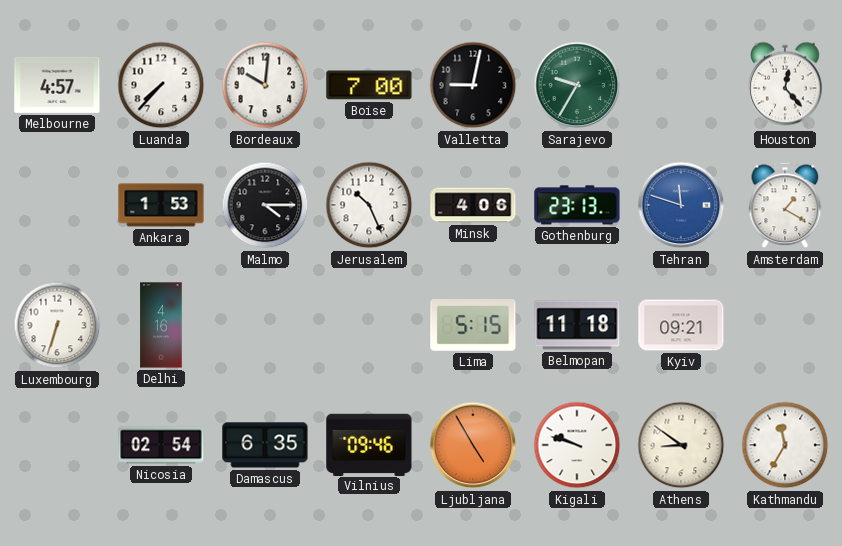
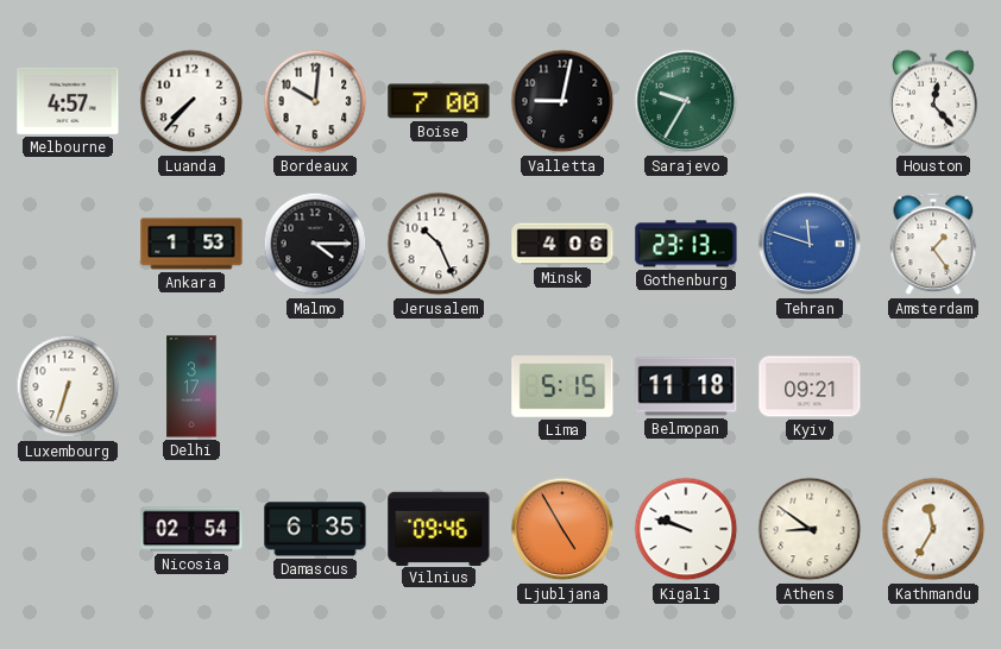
Amsterdam: 1:20 -> 1:24
Delhi: 4:16 -> 3:17
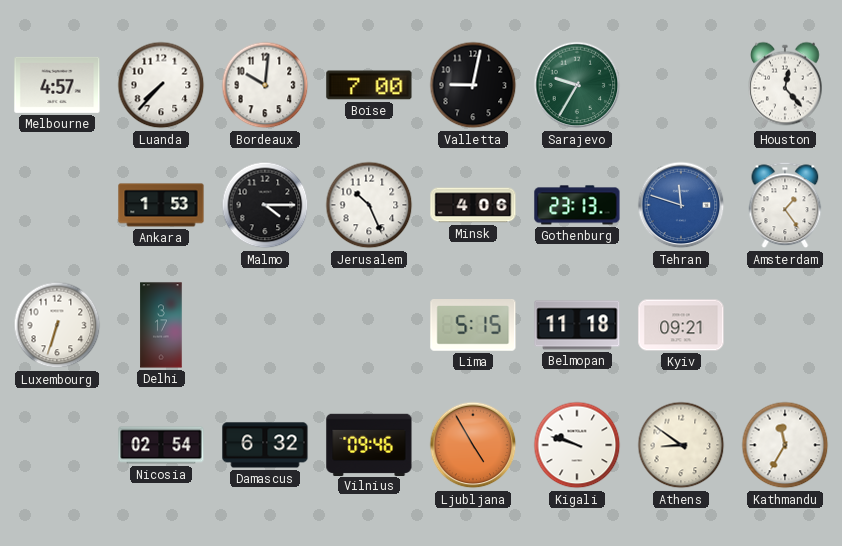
Damascus: 6:35 -> 6:32
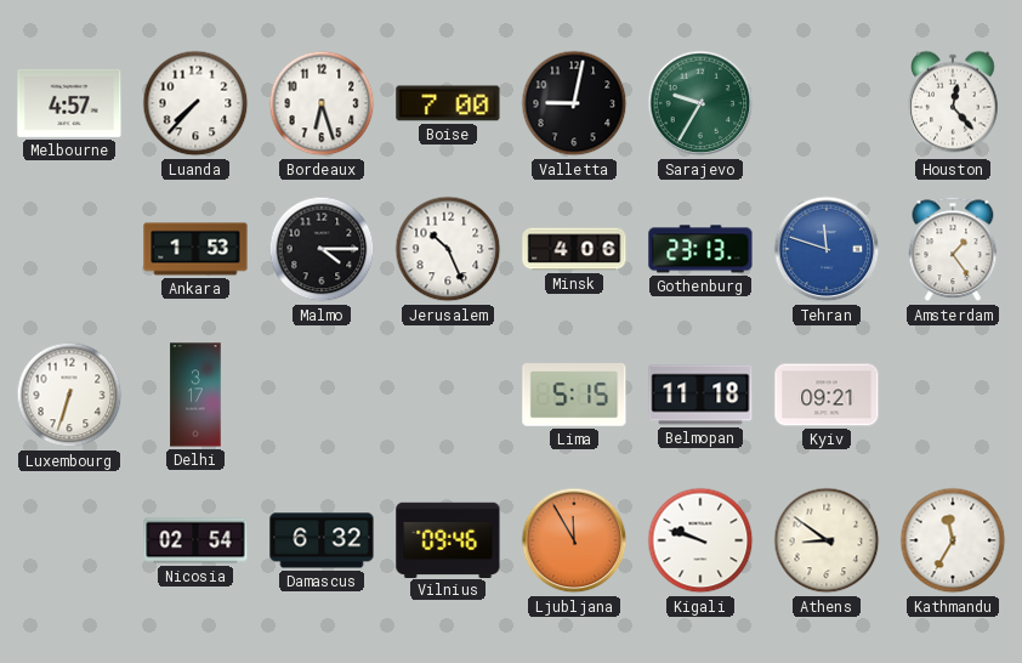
Bordeaux: 10:01 -> 6:27
Ljubljana: 4:55 -> 11:55
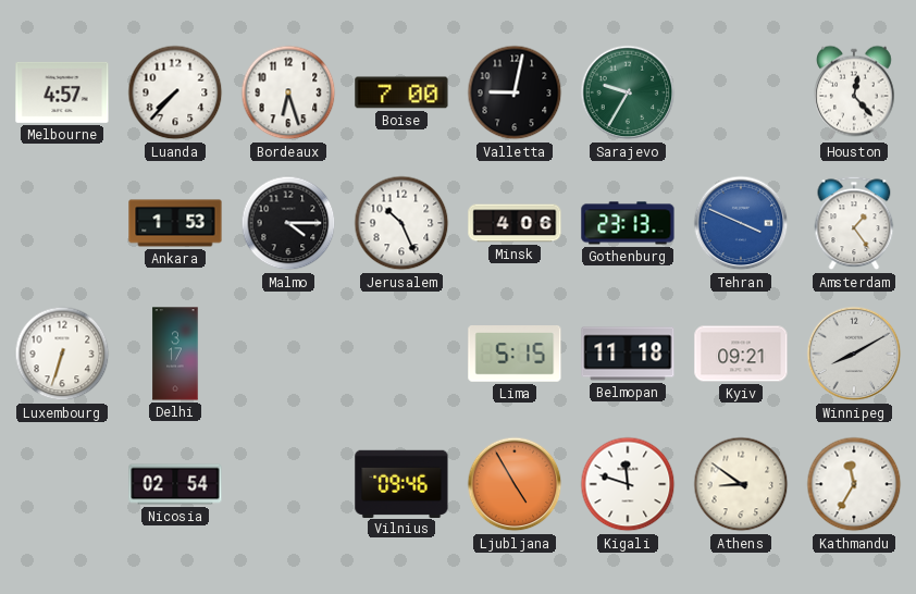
Tehran: 11:48 -> 3:49
Winnipeg: none -> 8:10
Damascus: 6:32 -> none
Ljubljana: 11:55 -> 4:55
Kigali: 9:48 -> 11:48
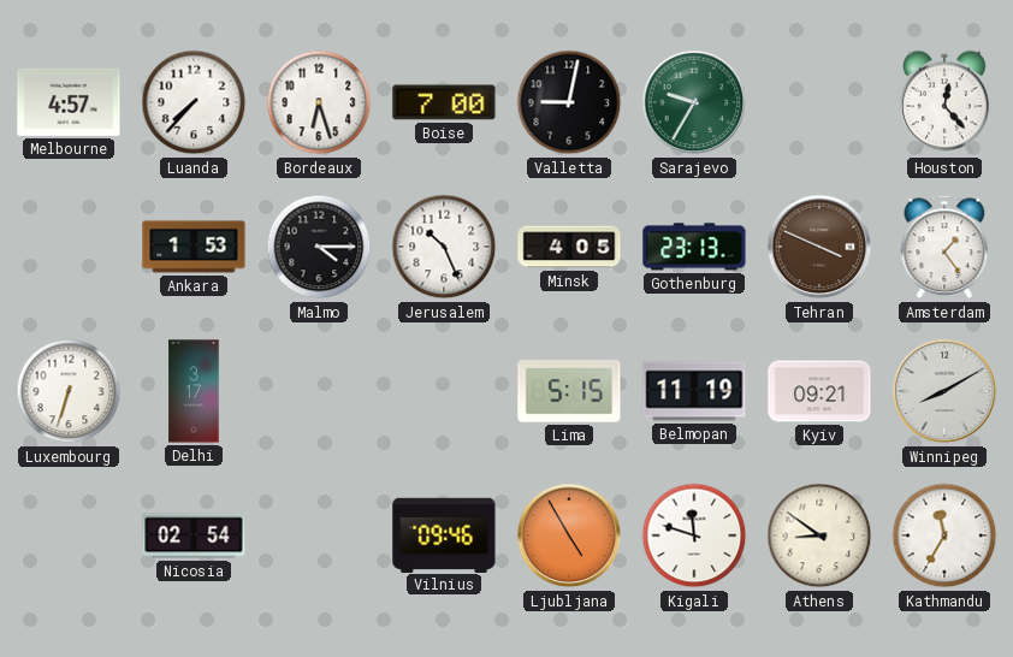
Minsk: 4:06 -> 4:05
Tehran dial: blue -> brown
Belmopan: 11:18 -> 11:19
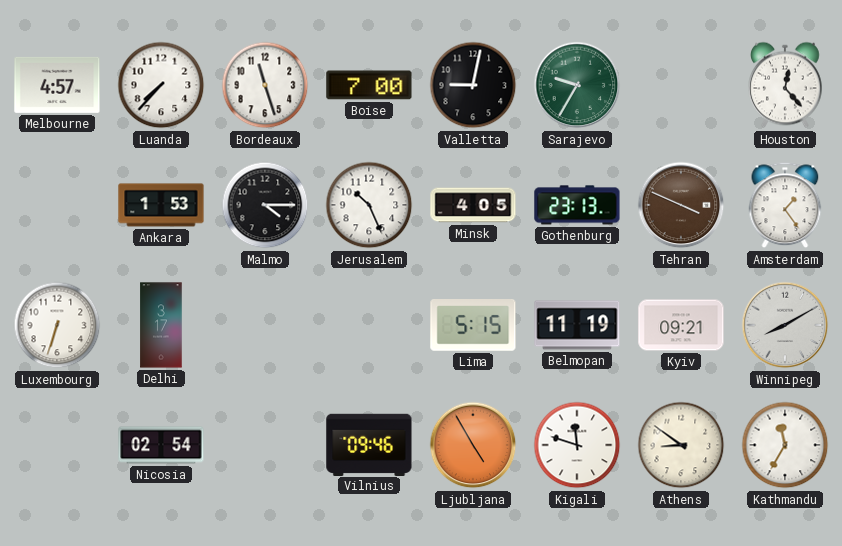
Bordeaux: 6:27 -> 11:27
